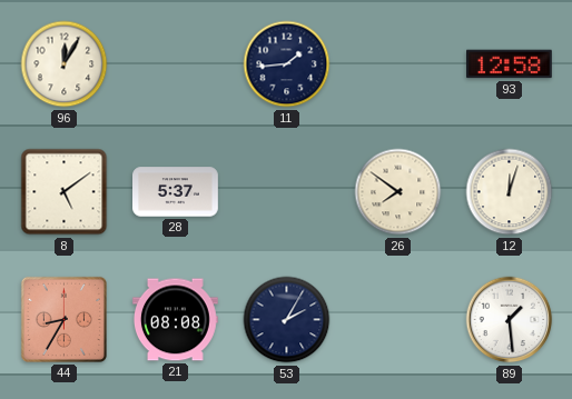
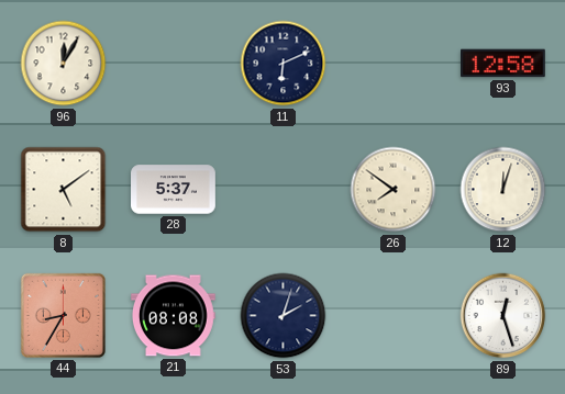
11: 1:44 -> 6:11
53: 2:05 -> 2:03
89: 1:29 -> 12:27
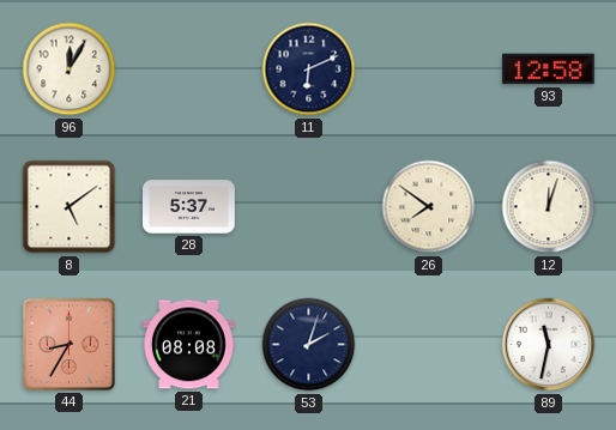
89: 12:27 -> 11:32
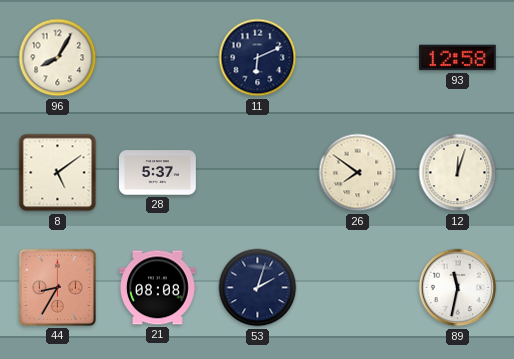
96: 12:05 -> 8:05
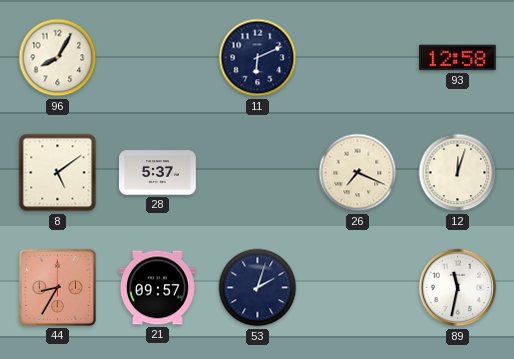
26: 7:51 -> 7:19
21: 08:08 -> 09:57
